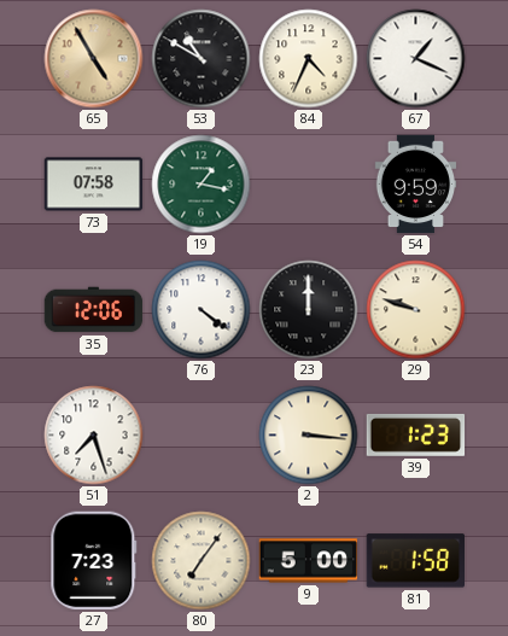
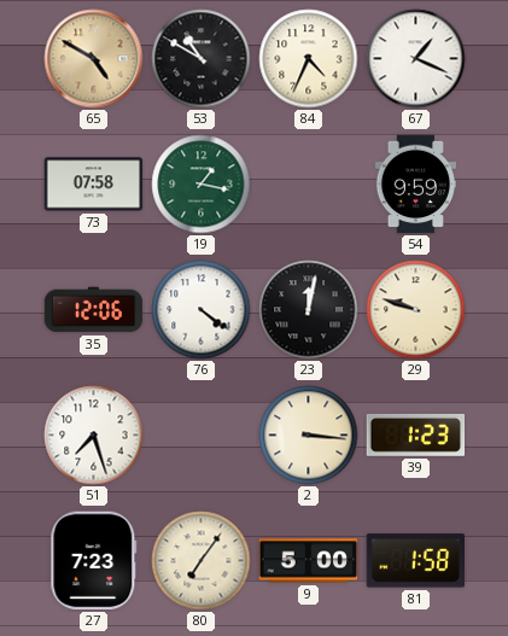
65: 4:55 -> 4:50
23: 12:00 -> 12:02
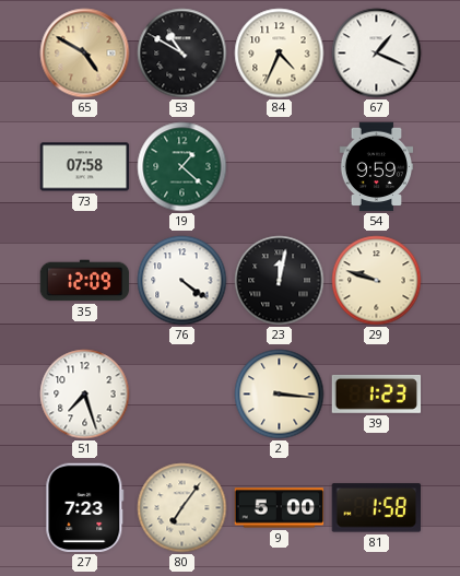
19: 1:17 -> 1:22
35: 12:06 -> 12:09
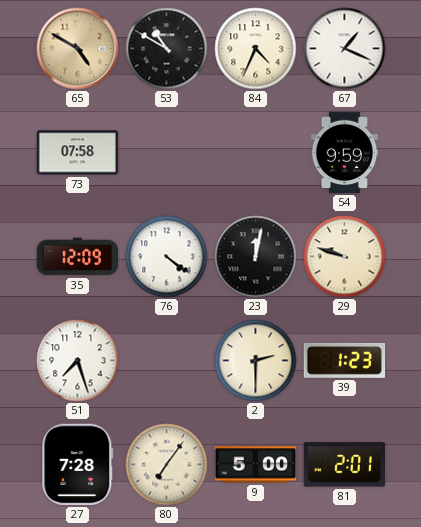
19: 1:22 -> none
2: 3:16 -> 2:30
27: 7:23 -> 7:28
81: 1:58 -> 2:01
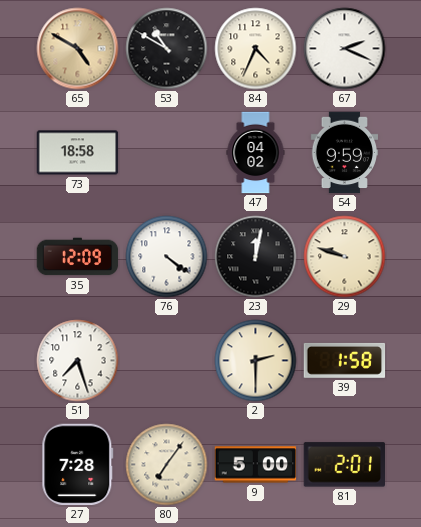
67: 1:19 -> 2:19
73: 07:58 -> 18:58
47: none -> 04:02
39: 1:23 -> 1:58
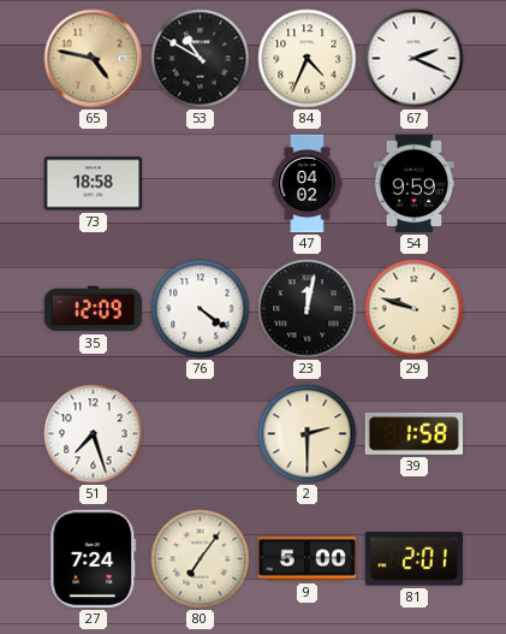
65: 4:50 -> 4:47
27: 7:28 -> 7:24
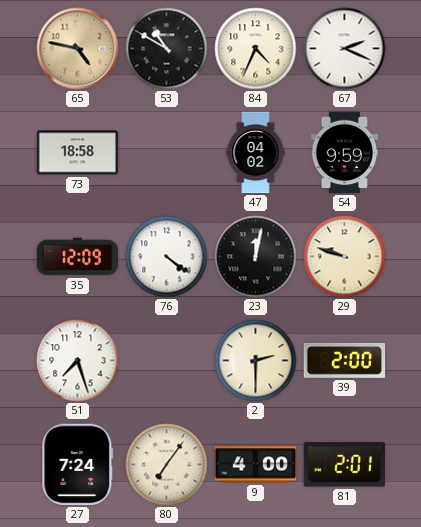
39: 1:58 -> 2:00
9: 5:00 -> 4:00
